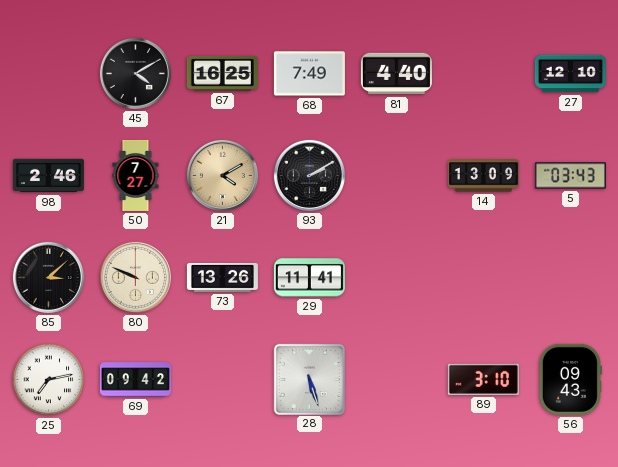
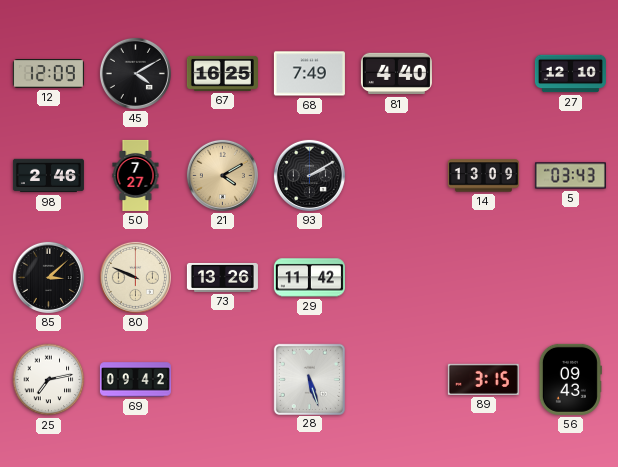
12: none -> 12:09
29: 11:41 -> 11:42
89: 3:10 -> 3:15
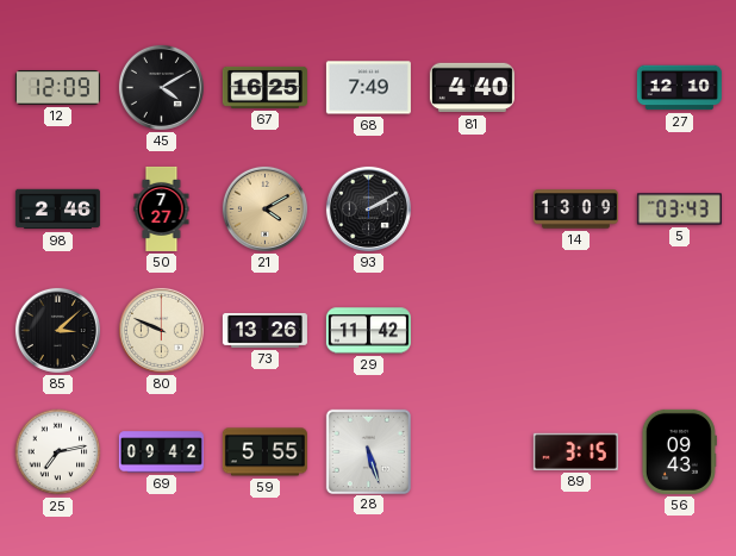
59: none -> 5:55
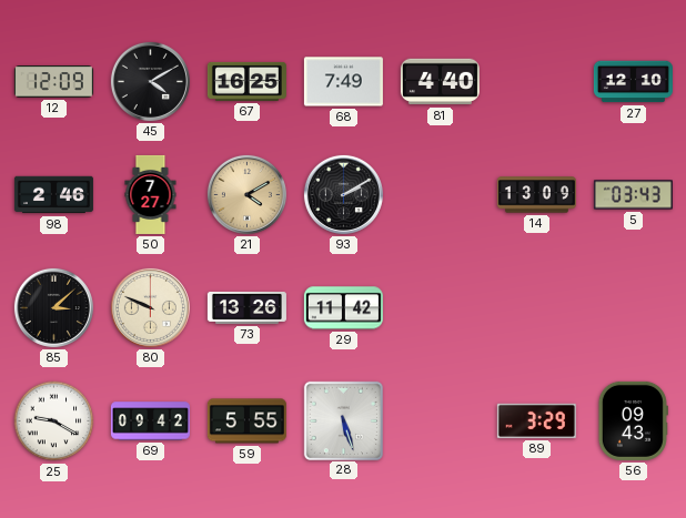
25: 7:13 -> 9:20
89: 3:15 -> 3:29
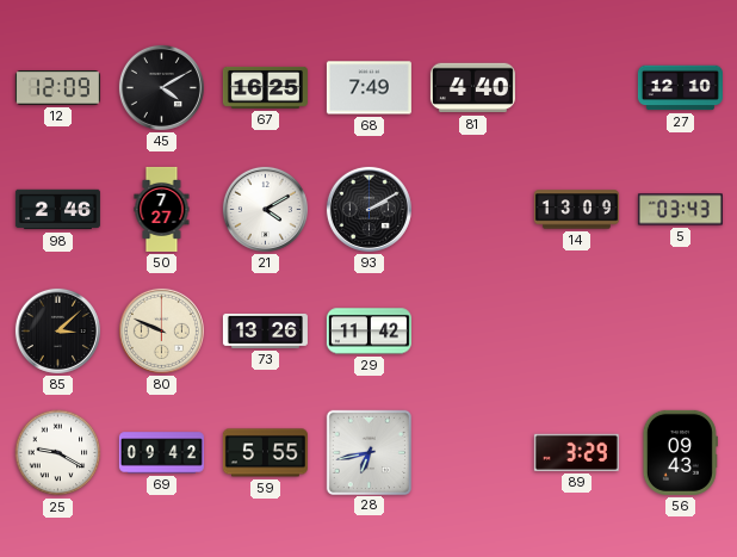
21 dial: champagne -> white
28: 5:27 -> 6:43
